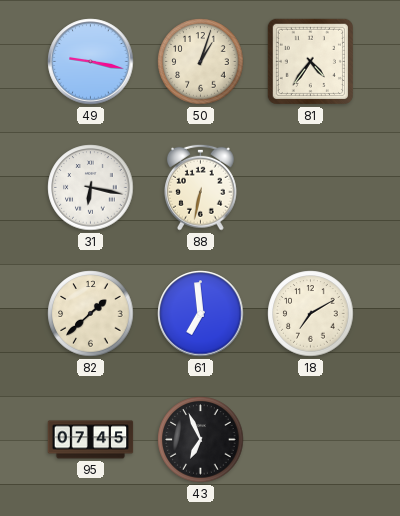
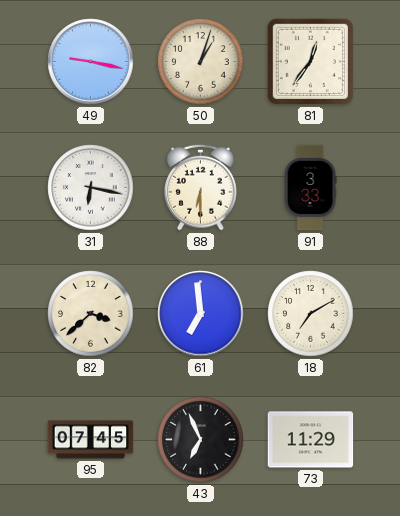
81: 4:36 -> 12:36
88: 6:32 -> 6:30
91: none -> 3:33
82: 1:38 -> 3:38
73: none -> 11:29
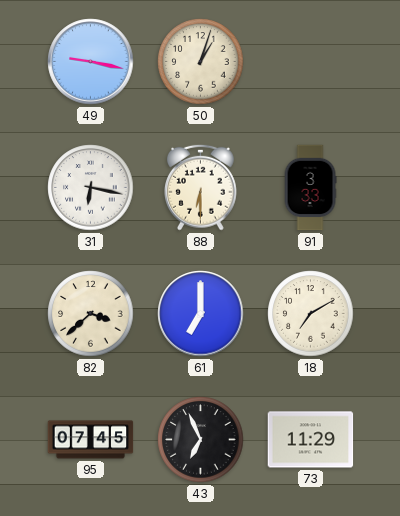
81: 12:36 -> none
61: 6:59 -> 7:00
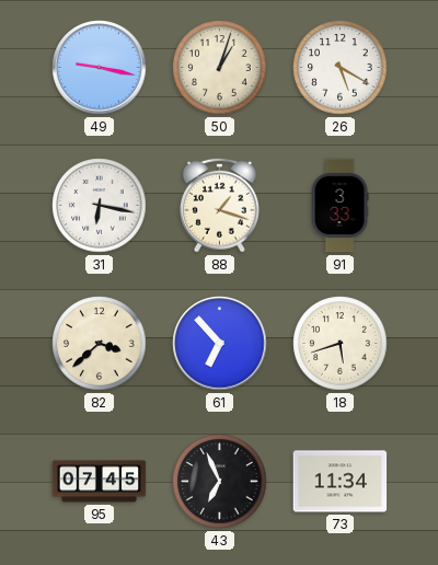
26: none -> 5:20
88: 6:30 -> 1:18
61: 7:00 -> 6:53
18: 7:10 -> 5:42
73: 11:29 -> 11:34
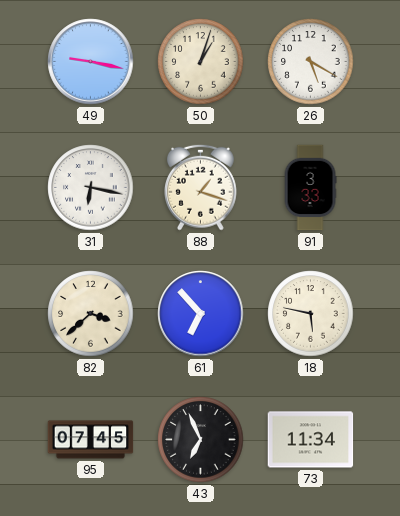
18: 5:42 -> 5:47
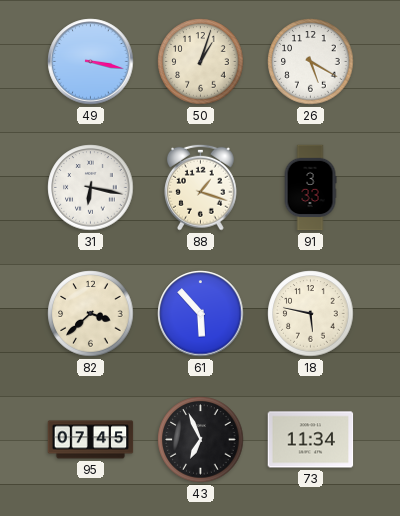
49: 9:17 -> 3:17
61: 6:53 -> 5:53
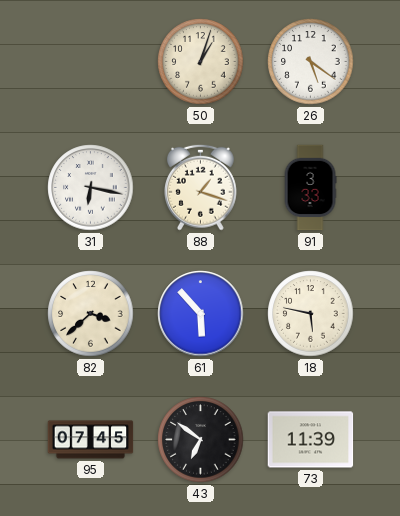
49: 3:17 -> none
26: 5:20 -> 5:21
43: 6:56 -> 6:51
73: 11:34 -> 11:39
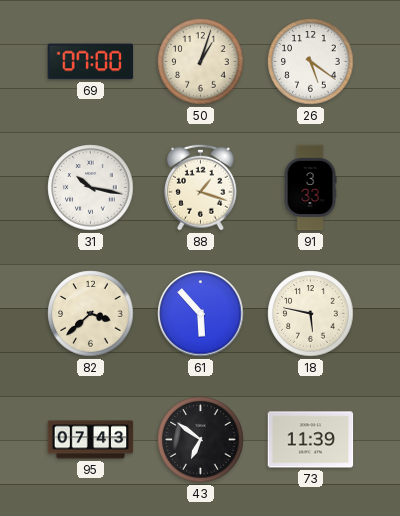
69: none -> 07:00
31: 6:17 -> 10:17
95: 07:45 -> 07:43
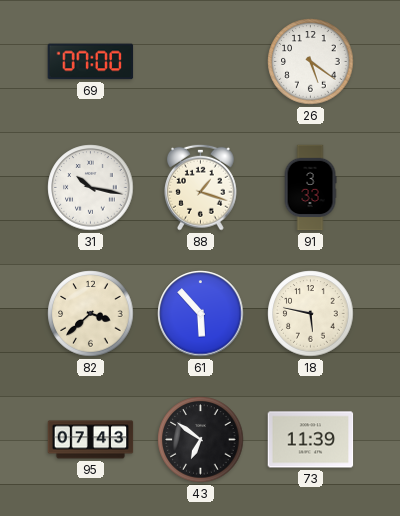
50: 1:03 -> none
